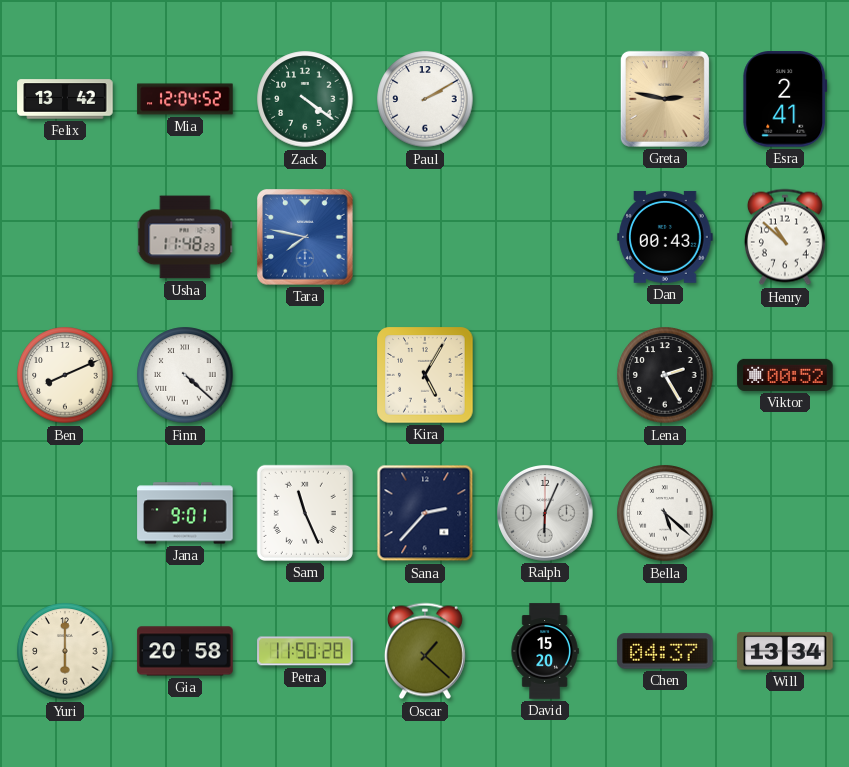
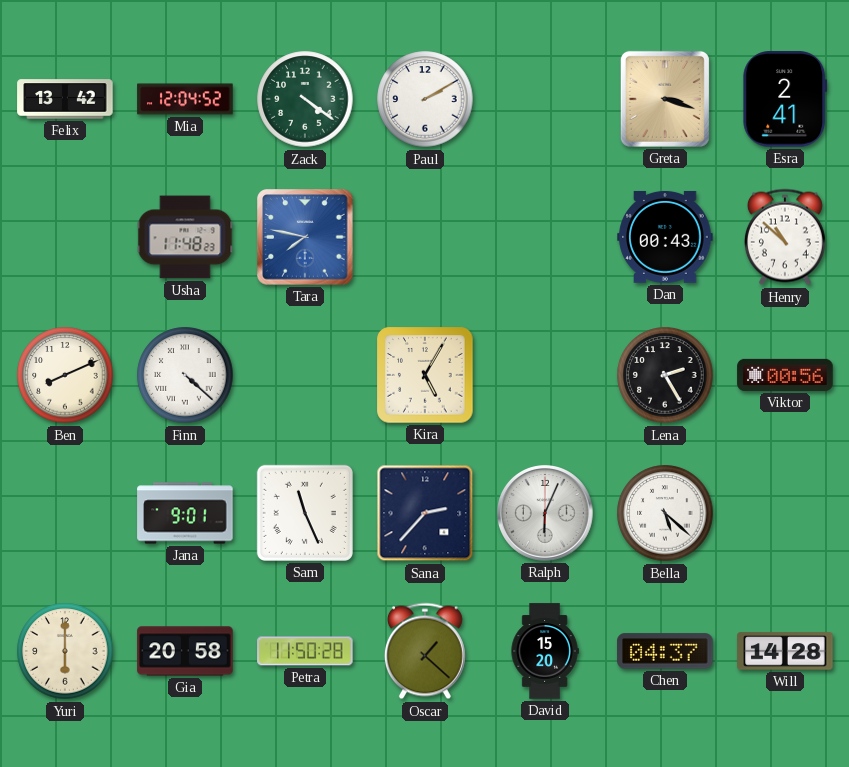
Greta: 2:47 -> 3:18
Viktor: 00:52 -> 00:56
Will: 13:34 -> 14:28
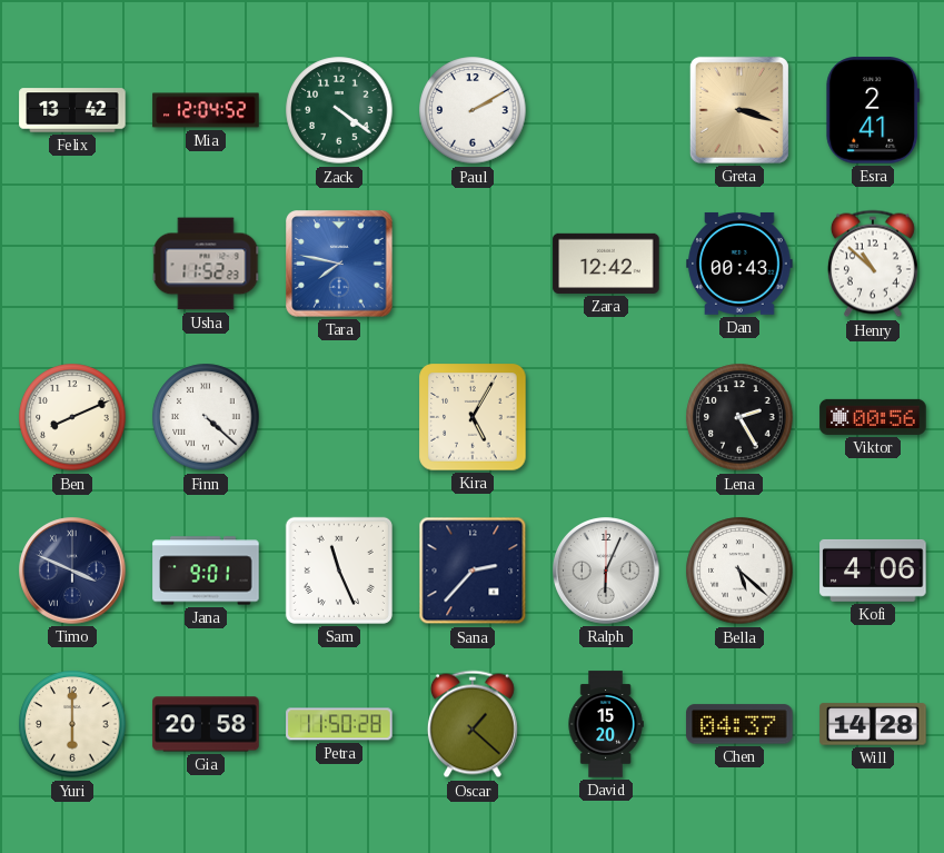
Usha: 11:48 -> 11:52
Zara: none -> 12:42
Timo: none -> 3:49
Kofi: none -> 4:06
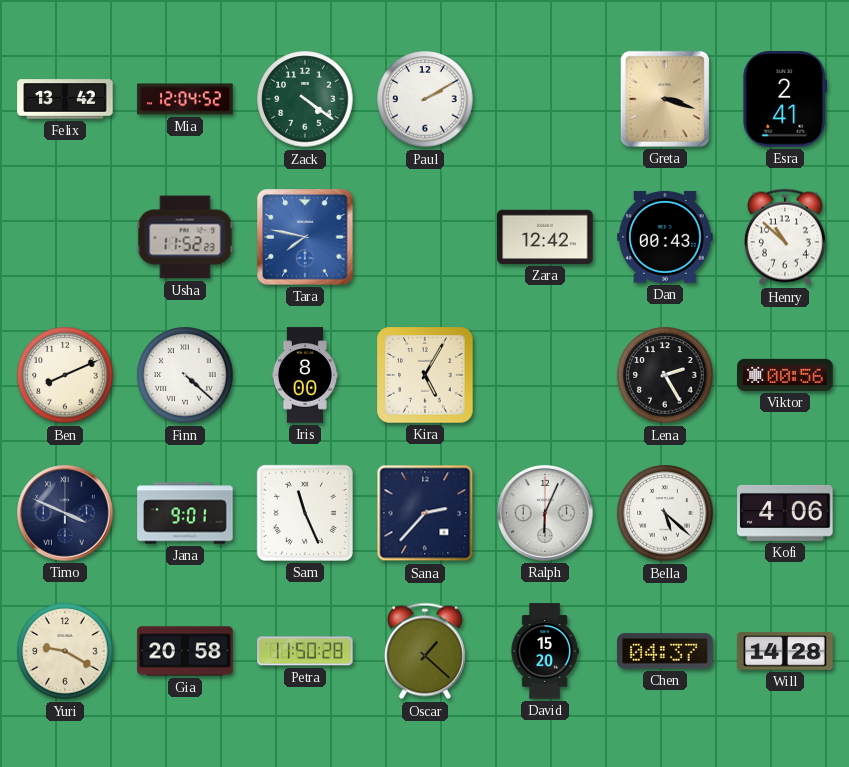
Iris: none -> 8:00
Yuri: 6:00 -> 9:20
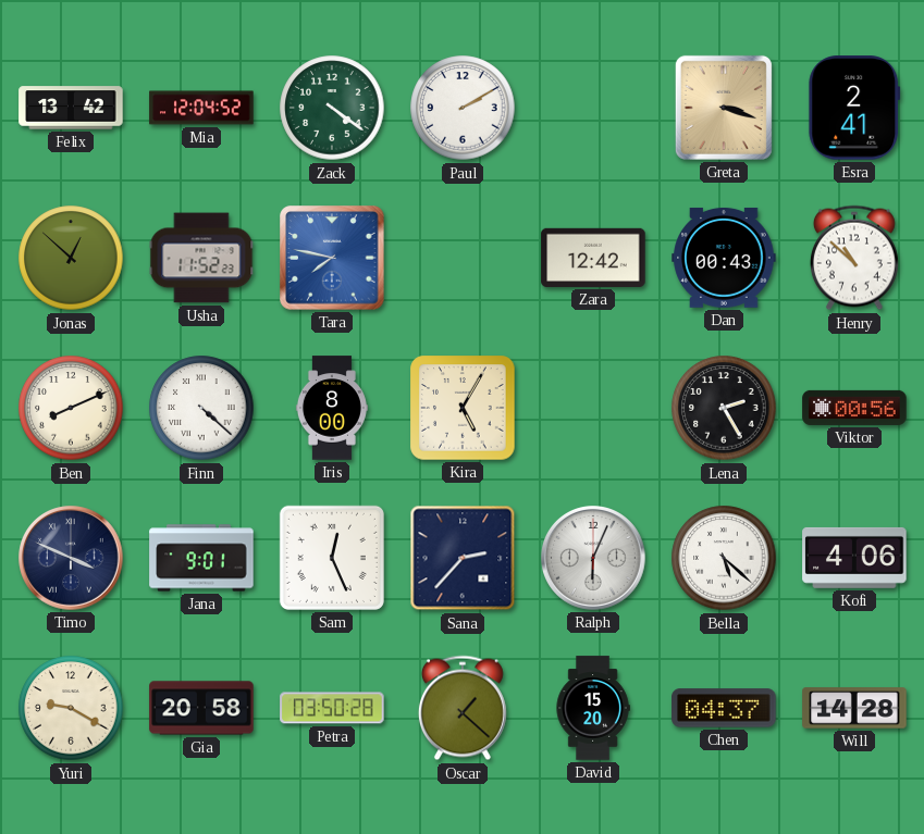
Jonas: none -> 12:52
Sam: 11:26 -> 12:26
Petra: 11:50 -> 03:50
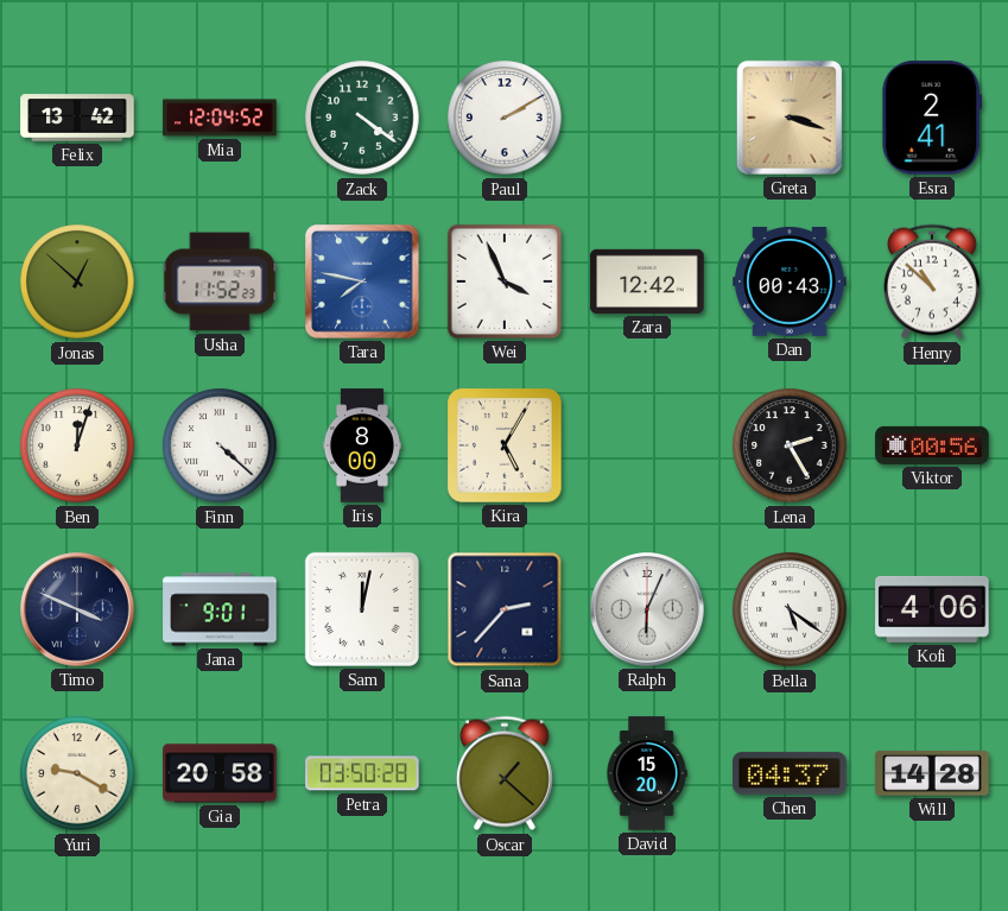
Wei: none -> 3:56
Ben: 8:11 -> 12:03
Sam: 12:26 -> 12:02
Bella: 5:22 -> 5:21
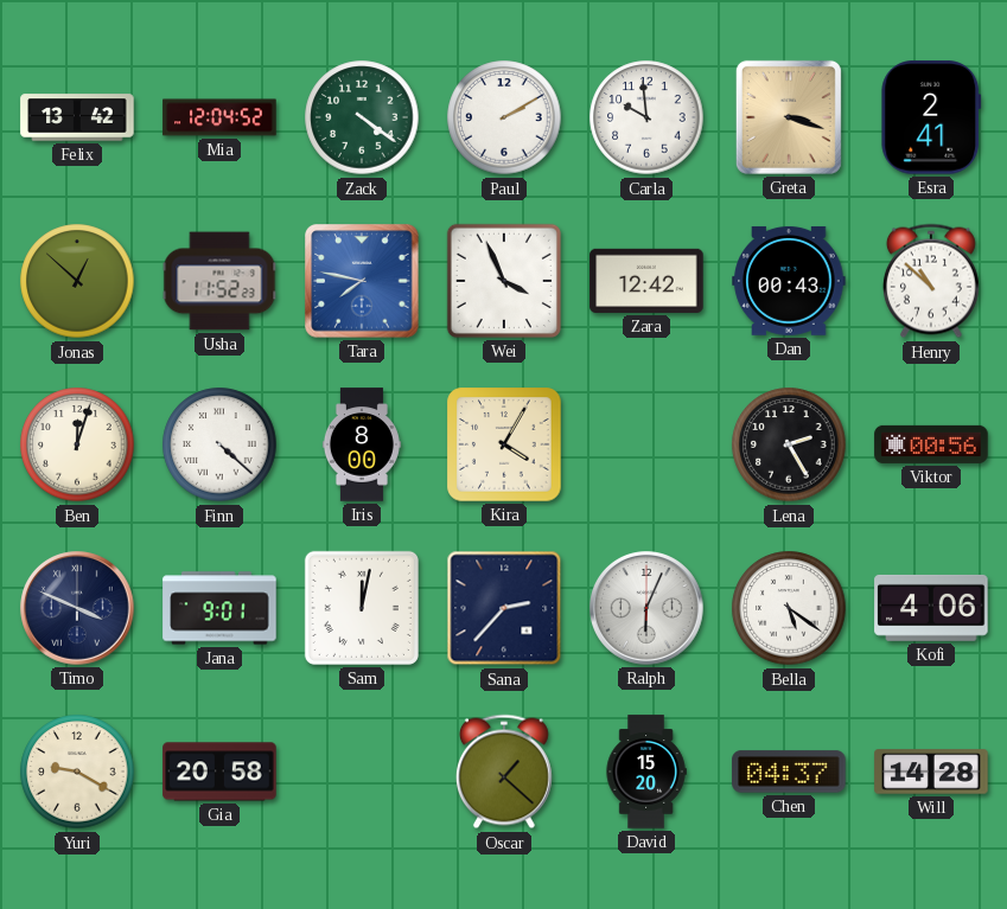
Carla: none -> 9:59
Kira: 5:05 -> 4:05
Petra: 03:50 -> none
